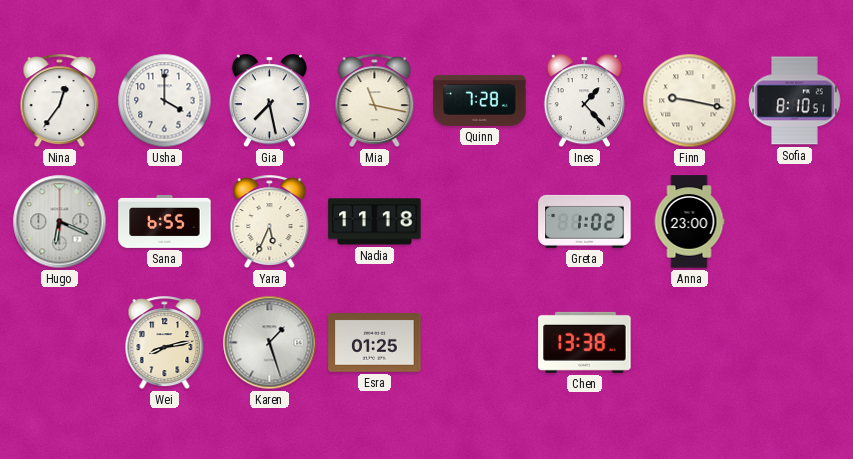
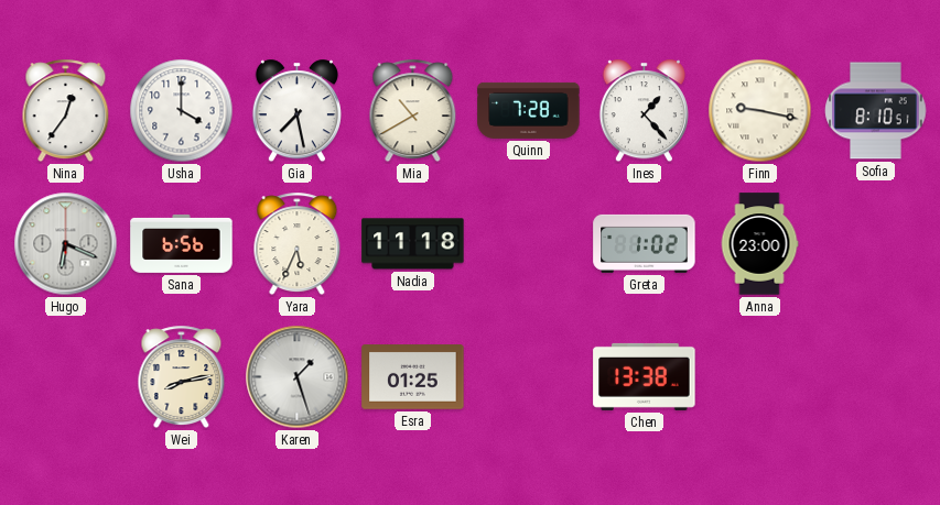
Mia: 11:17 -> 10:40
Sana: 6:55 -> 6:56
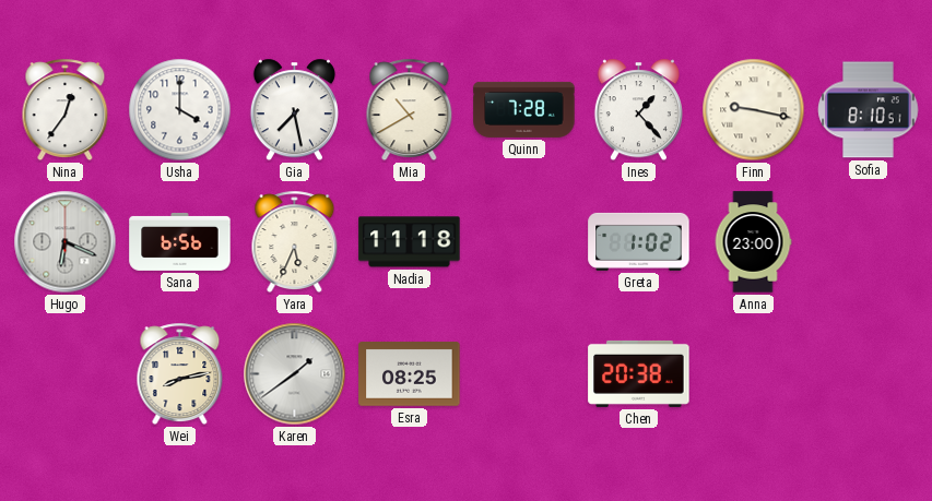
Karen: 1:27 -> 1:39
Esra: 01:25 -> 08:25
Chen: 13:38 -> 20:38
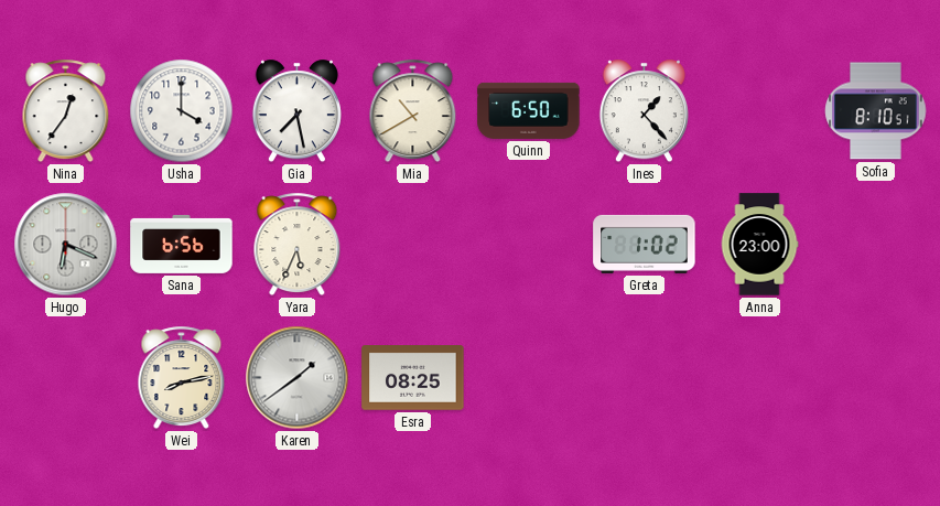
Quinn: 7:28 -> 6:50
Finn: 9:17 -> none
Nadia: 11:18 -> none
Chen: 20:38 -> none
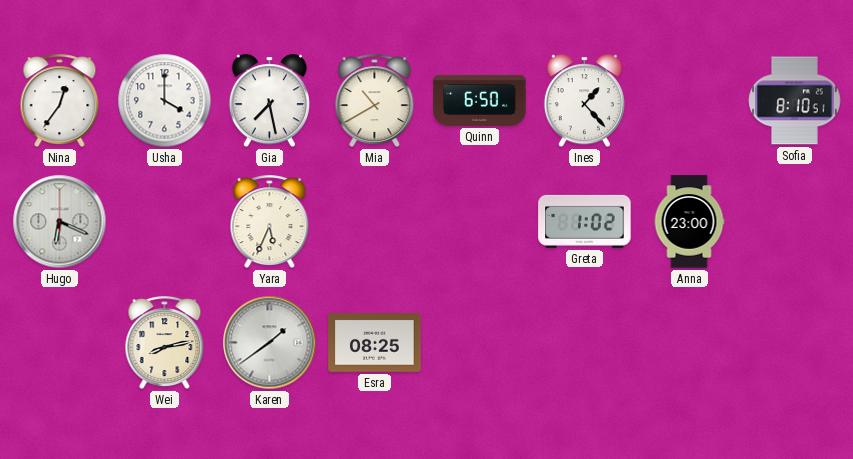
Sana: 6:56 -> none
